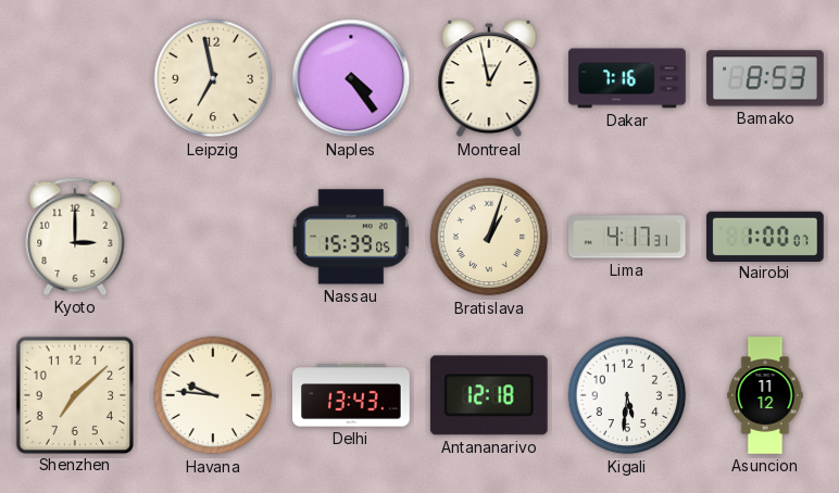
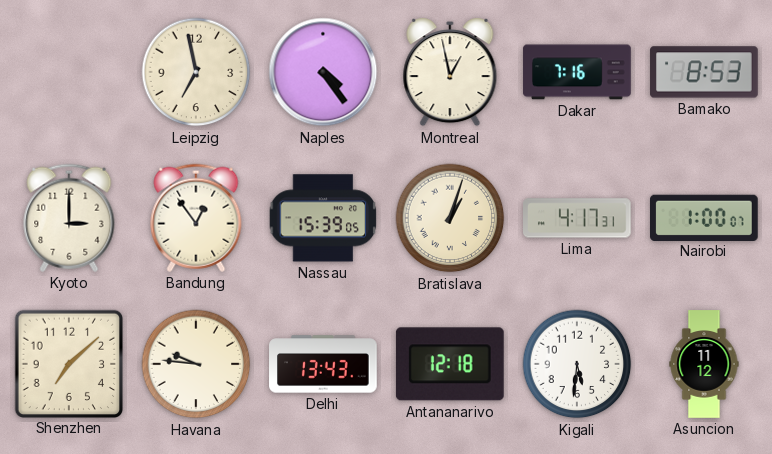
Bandung: none -> 12:54
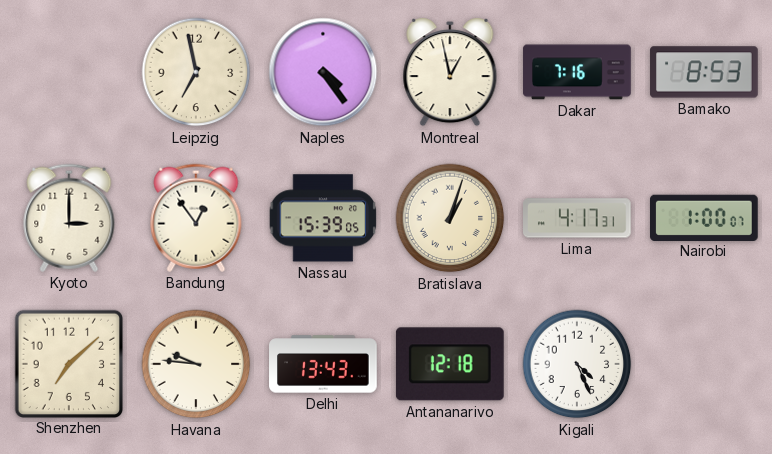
Kigali: 5:31 -> 4:26
Asuncion: 11:12 -> none
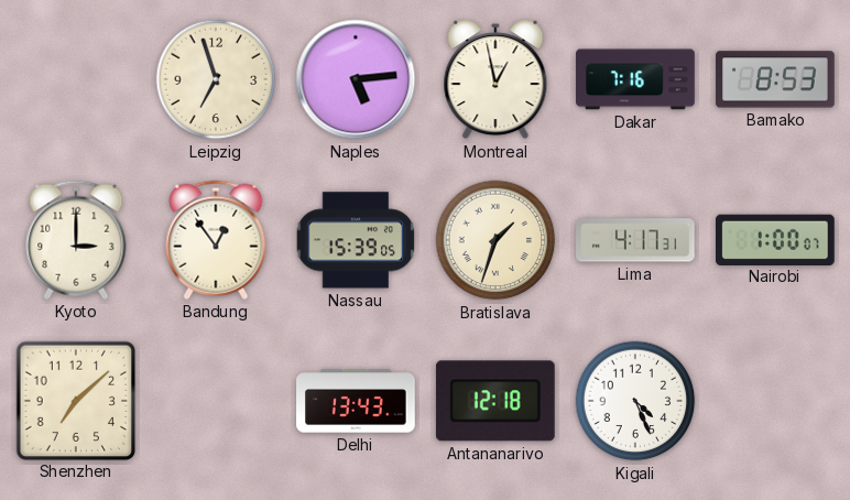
Leipzig: 6:58 -> 6:57
Naples: 4:24 -> 5:14
Bratislava: 1:03 -> 1:33
Havana: 9:46 -> none
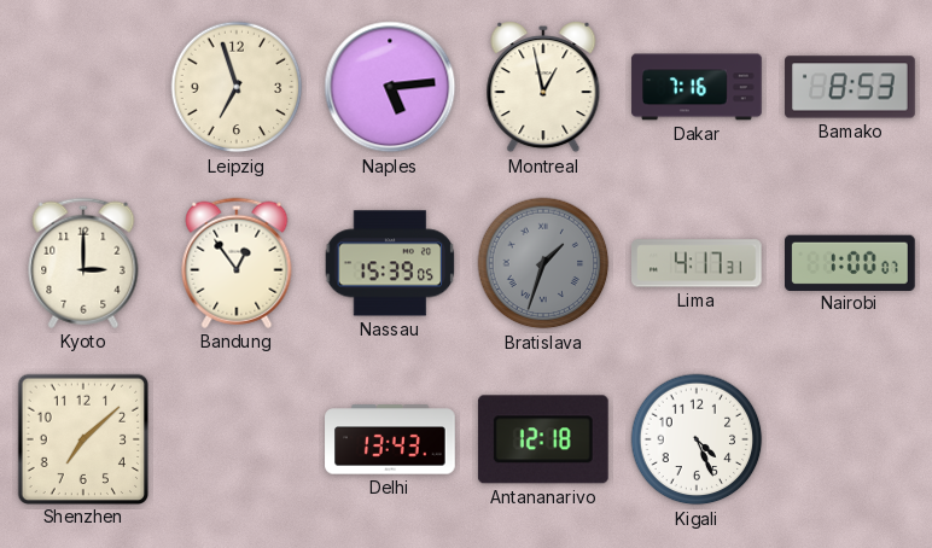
Bratislava dial: cream -> grey
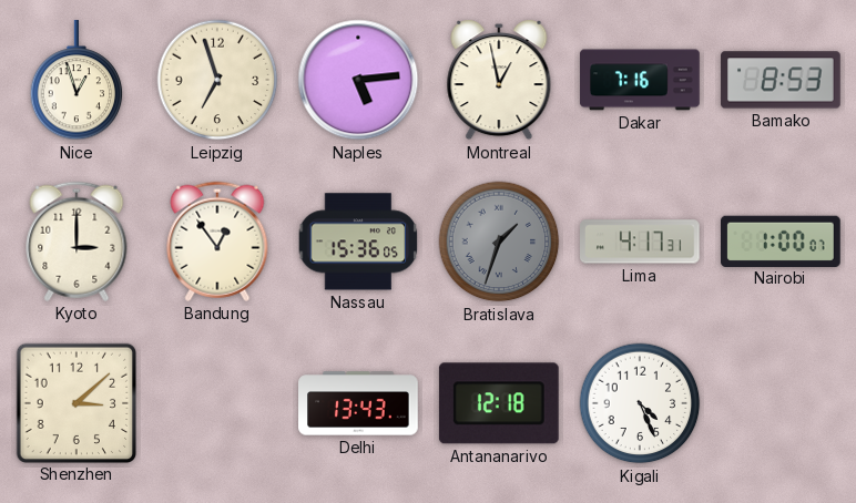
Nice: none -> 12:57
Nassau: 15:39 -> 15:36
Shenzhen: 7:08 -> 3:08
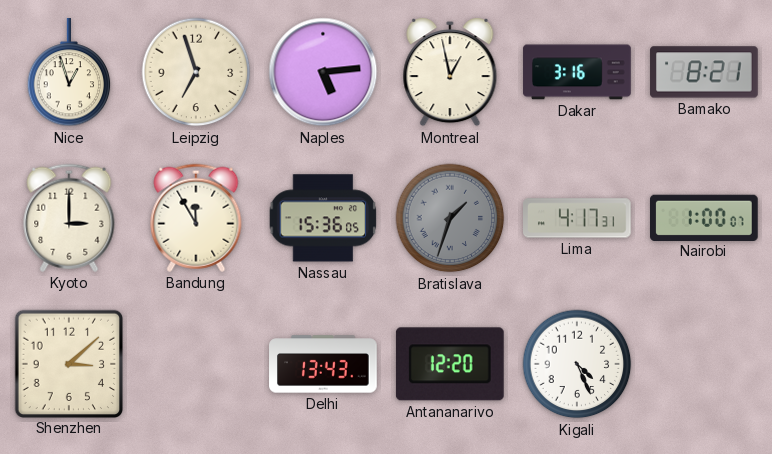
Dakar: 7:16 -> 3:16
Bamako: 8:53 -> 8:21
Bandung: 12:54 -> 11:55
Antananarivo: 12:18 -> 12:20
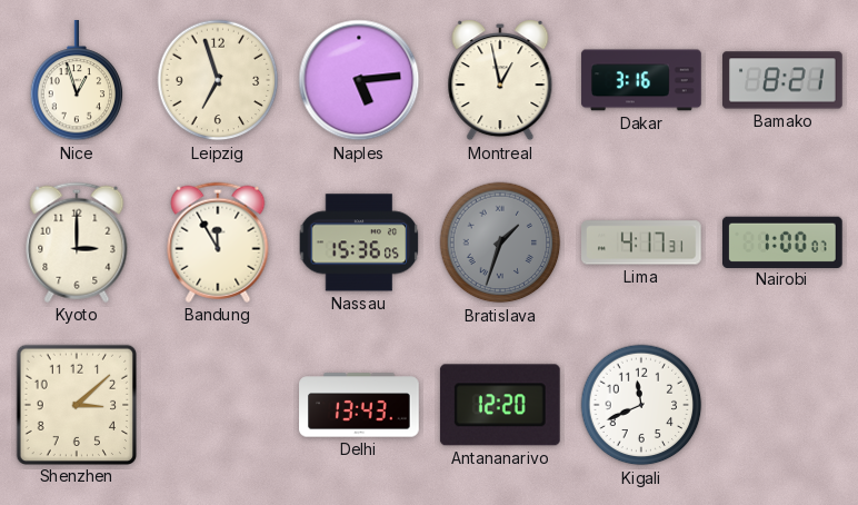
Kigali: 4:26 -> 11:41
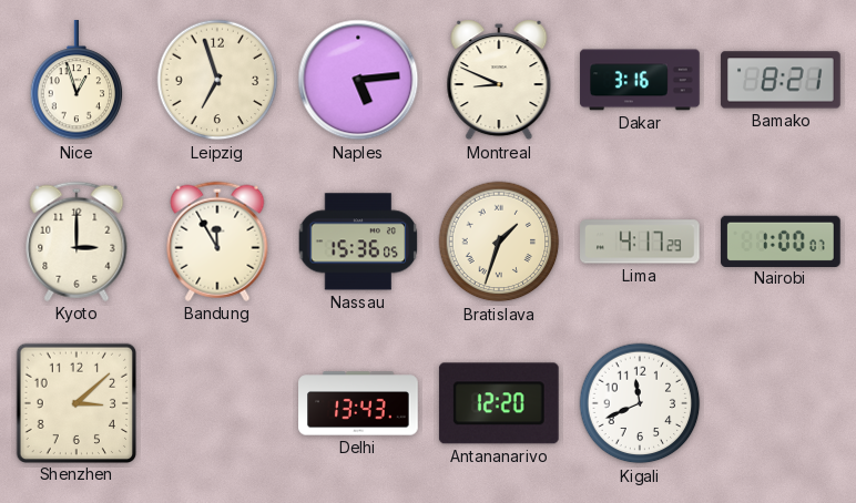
Montreal: 12:58 -> 8:49
Bratislava dial: grey -> cream
Lima: 4:17:31 -> 4:17:29
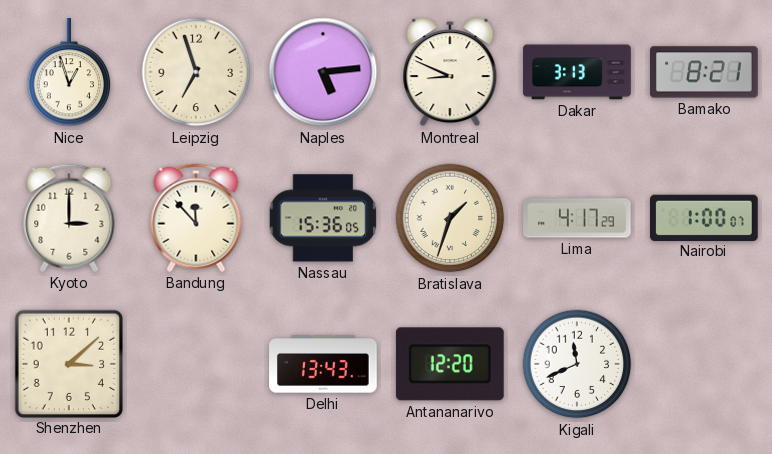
Dakar: 3:16 -> 3:13
Bandung: 11:55 -> 11:53
